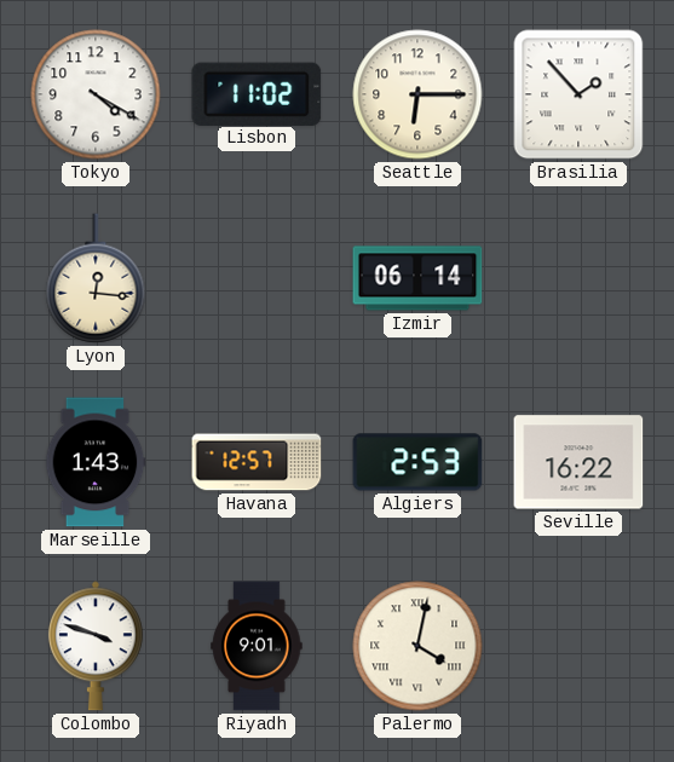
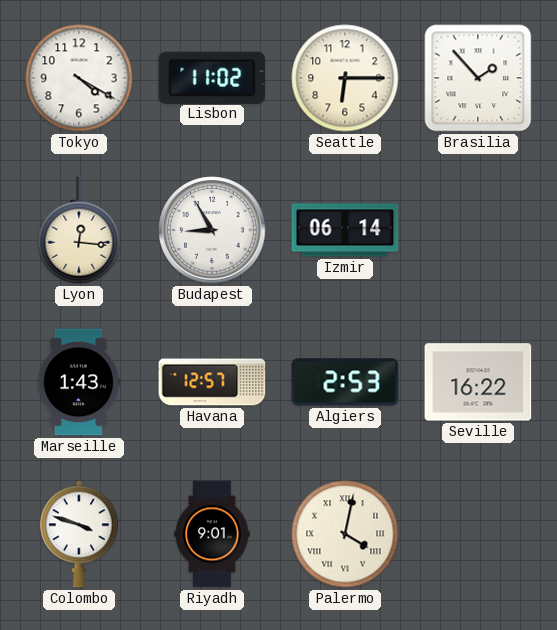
Budapest: none -> 8:55
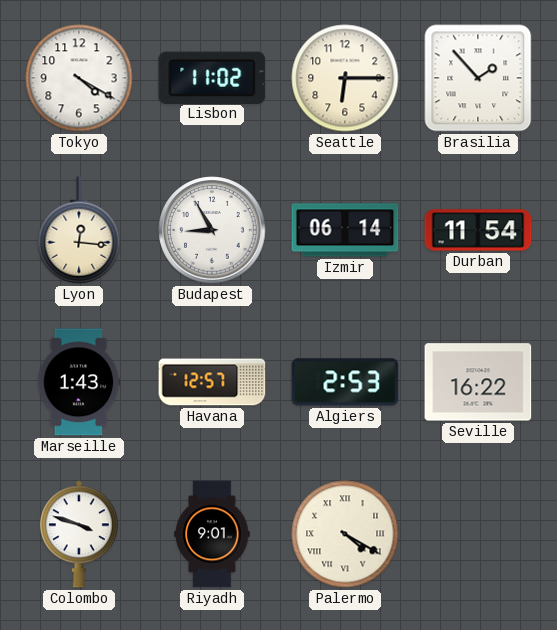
Durban: none -> 11:54
Palermo: 4:02 -> 4:20
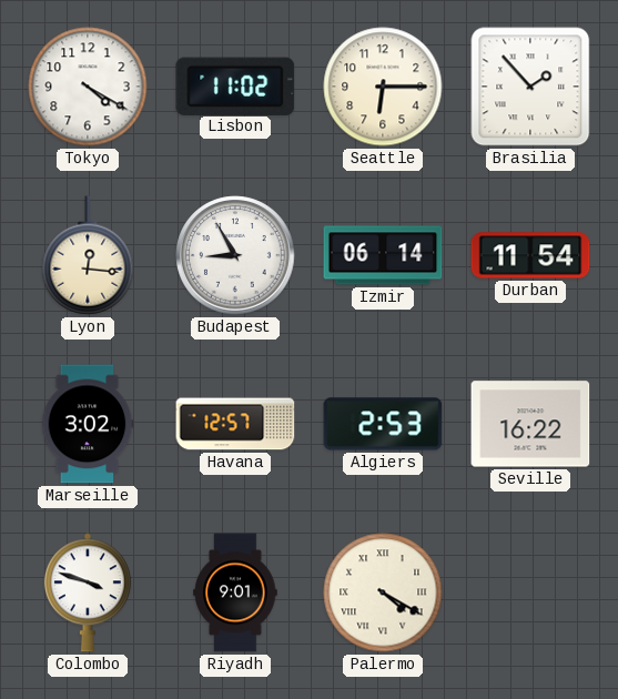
Marseille: 1:43 -> 3:02
